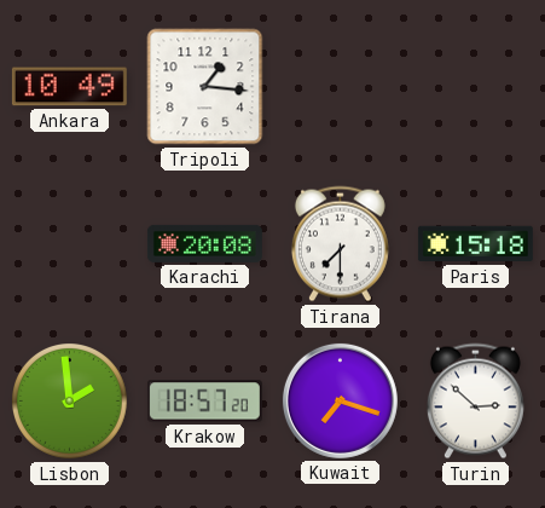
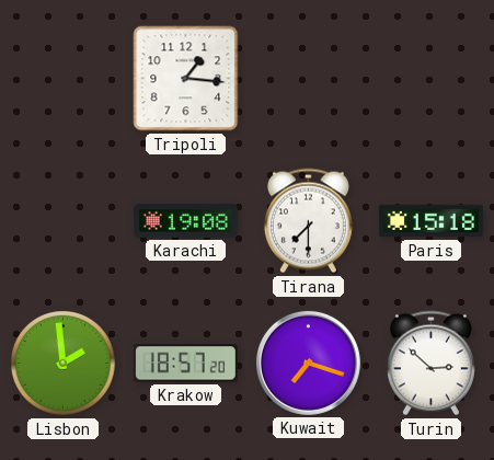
Ankara: 10:49 -> none
Karachi: 20:08 -> 19:08
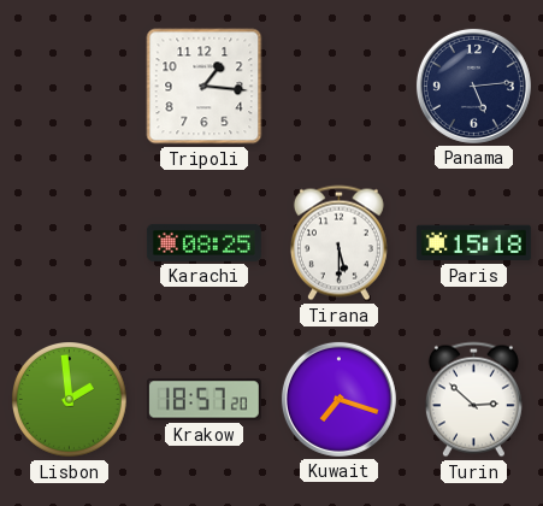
Panama: none -> 5:14
Karachi: 19:08 -> 08:25
Tirana: 7:30 -> 5:30
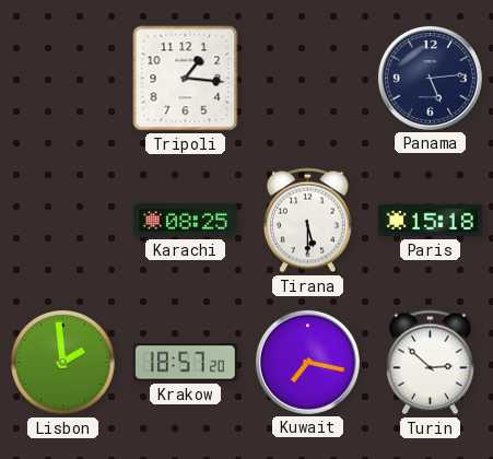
Kuwait: 7:18 -> 7:17
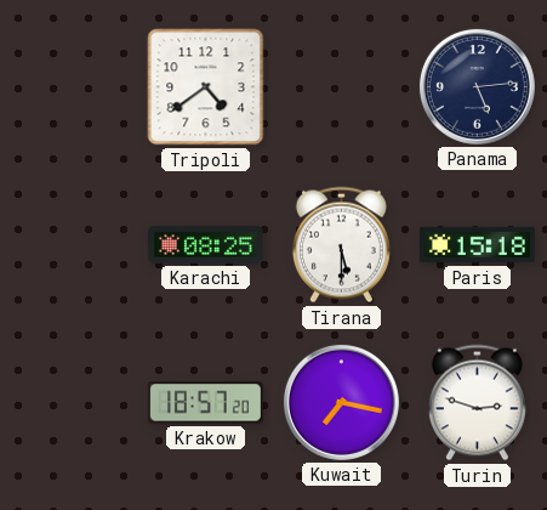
Tripoli: 1:16 -> 4:39
Lisbon: 1:59 -> none
Turin: 2:52 -> 2:48
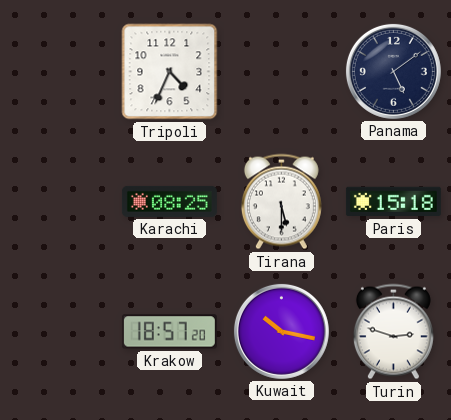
Tripoli: 4:39 -> 4:34
Panama: 5:14 -> 5:09
Kuwait: 7:17 -> 10:17
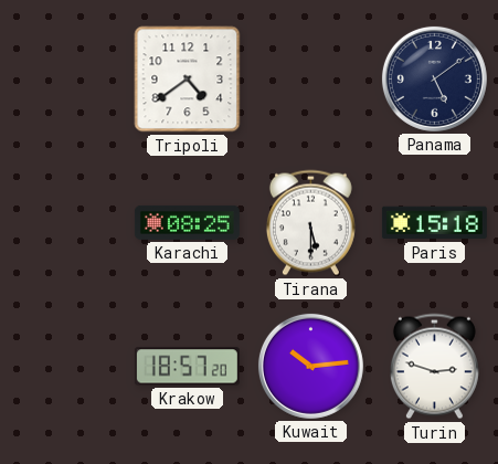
Tripoli: 4:34 -> 4:39
Kuwait: 10:17 -> 10:14
